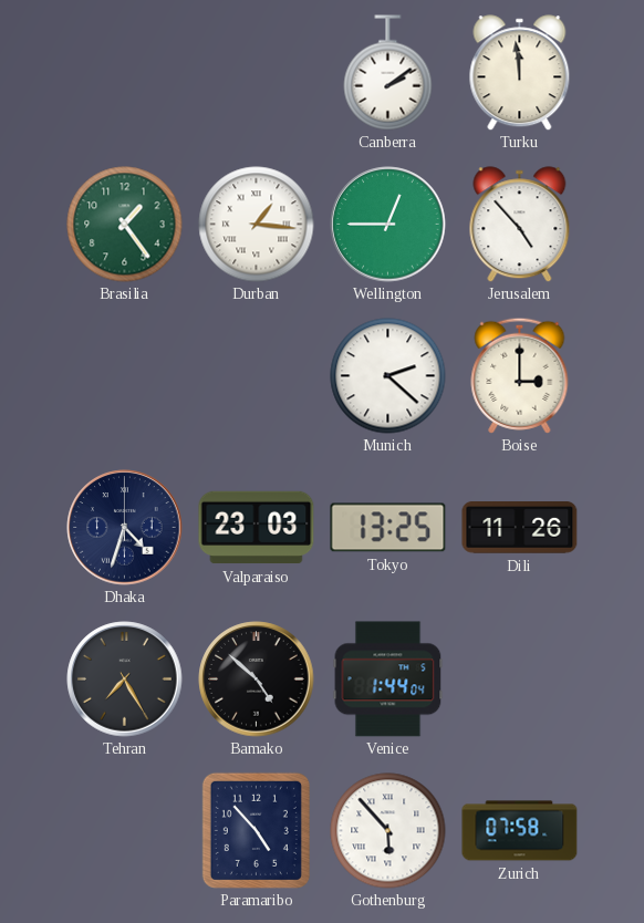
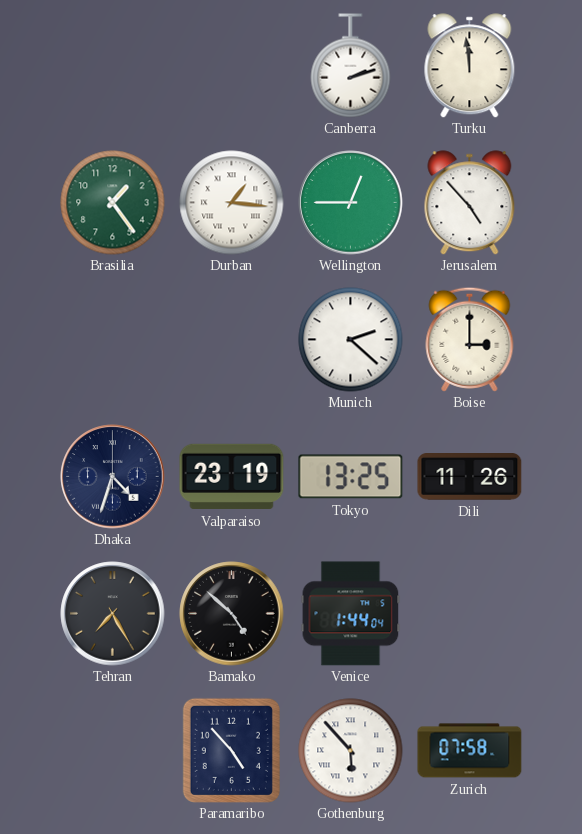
Canberra: 2:09 -> 2:12
Valparaiso: 23:03 -> 23:19
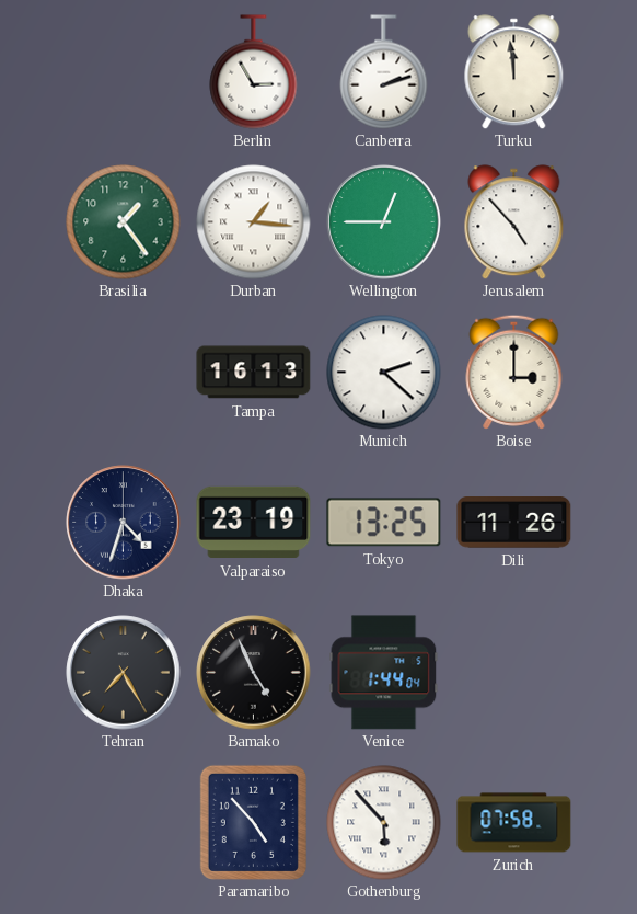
Berlin: none -> 2:55
Tampa: none -> 16:13
Bamako: 4:52 -> 4:56
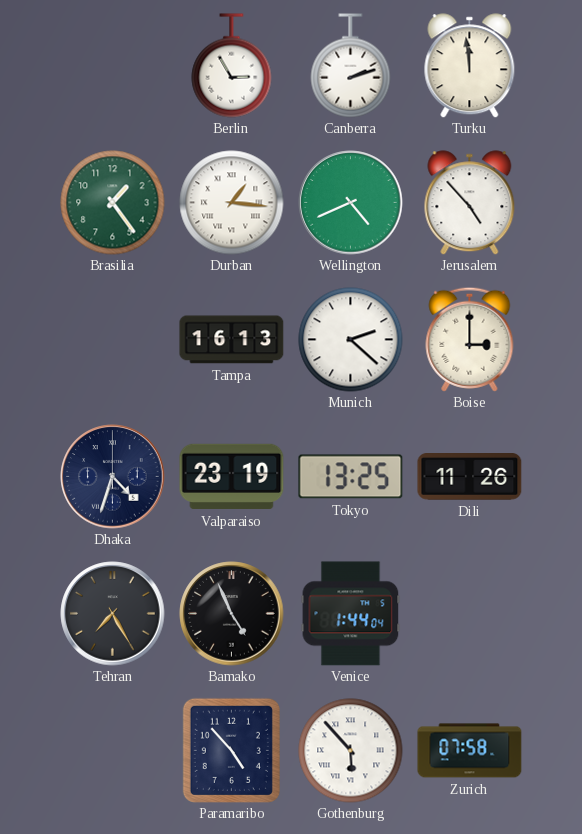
Wellington: 12:45 -> 4:41
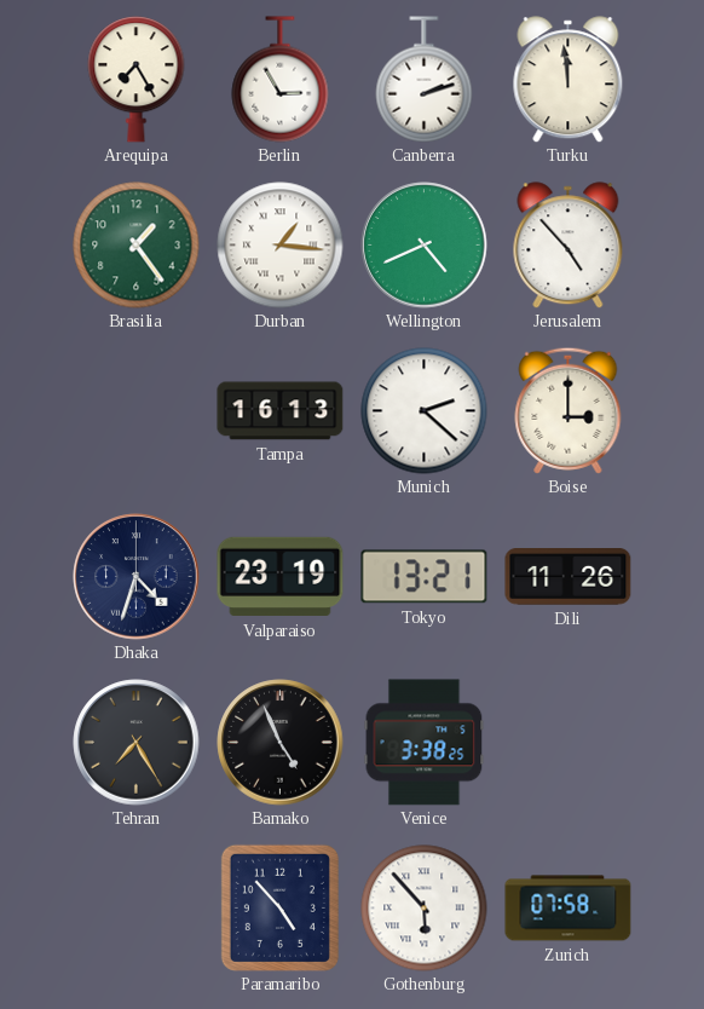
Arequipa: none -> 7:25
Tokyo: 13:25 -> 13:21
Venice: 1:44 -> 3:38
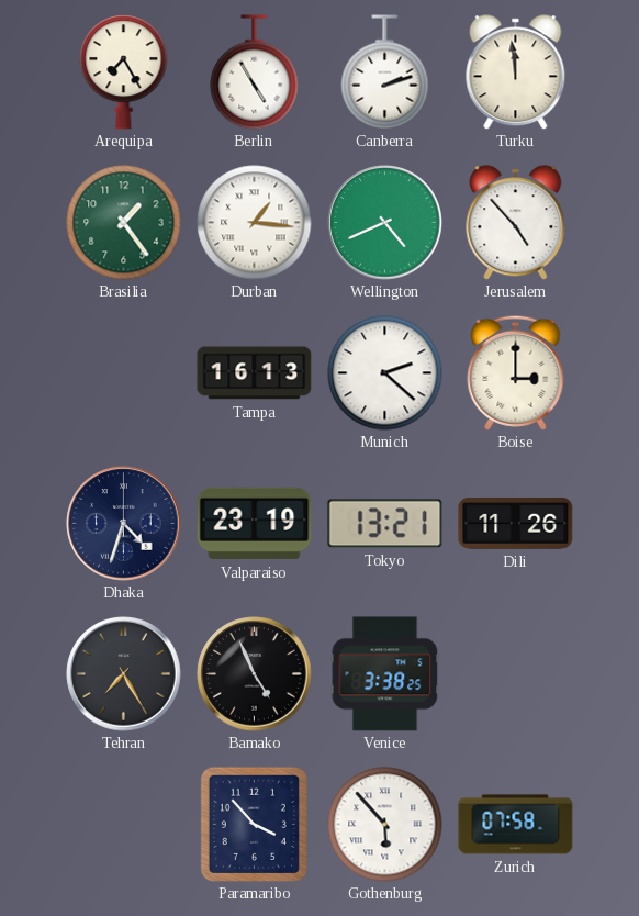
Berlin: 2:55 -> 4:55
Paramaribo: 4:53 -> 3:53
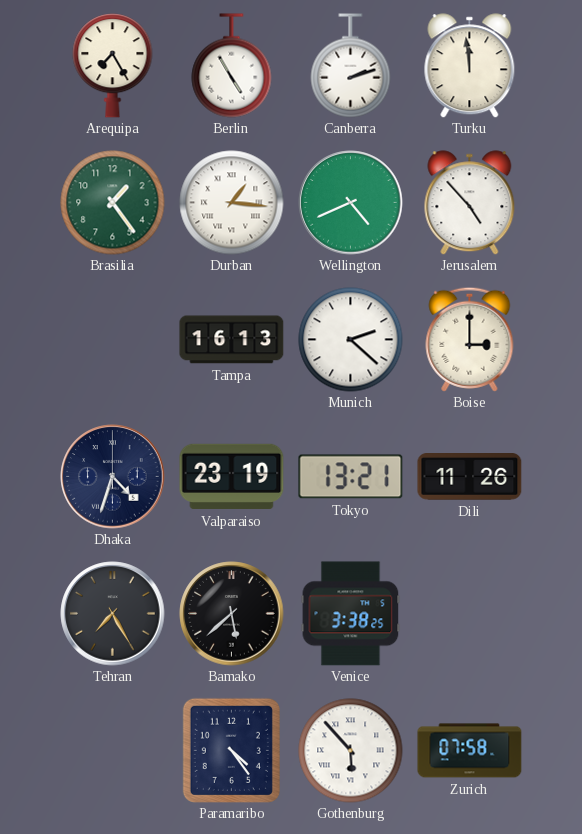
Bamako: 4:56 -> 5:38
Paramaribo: 3:53 -> 4:24
